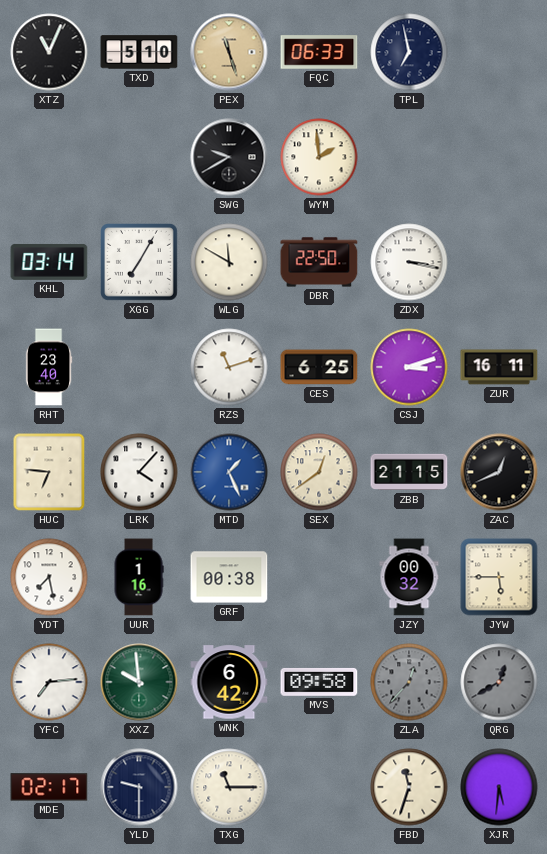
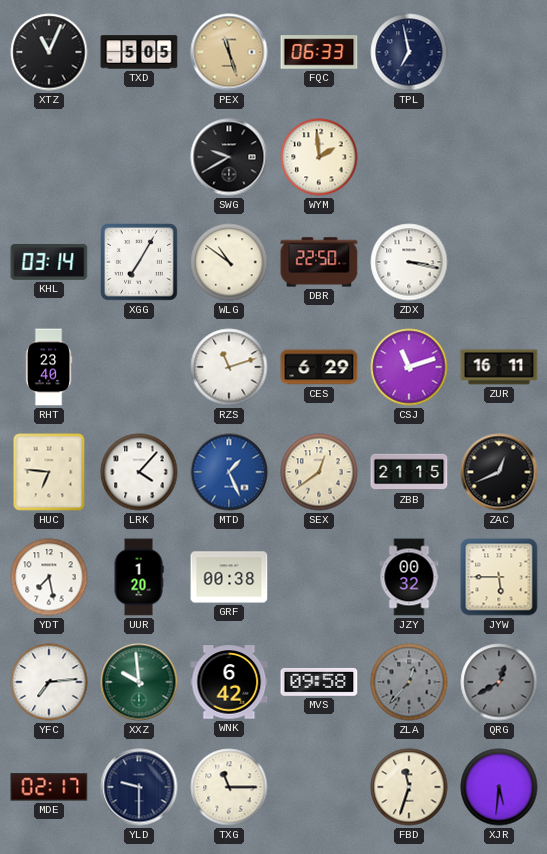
TXD: 5:10 -> 5:05
WLG: 11:50 -> 10:51
CES: 6:25 -> 6:29
CSJ: 3:12 -> 11:12
UUR: 1:16 -> 1:20
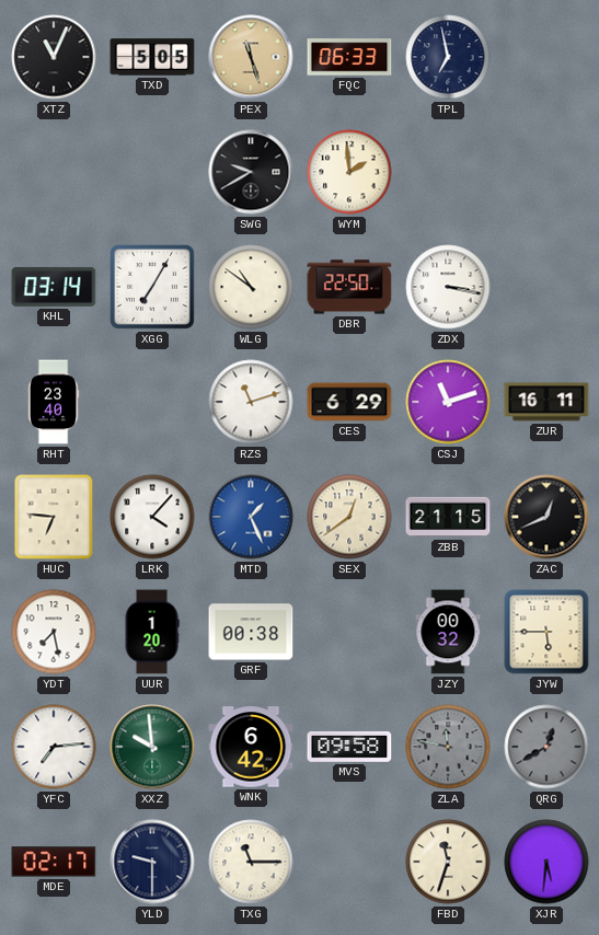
ZLA: 12:37 -> 11:47
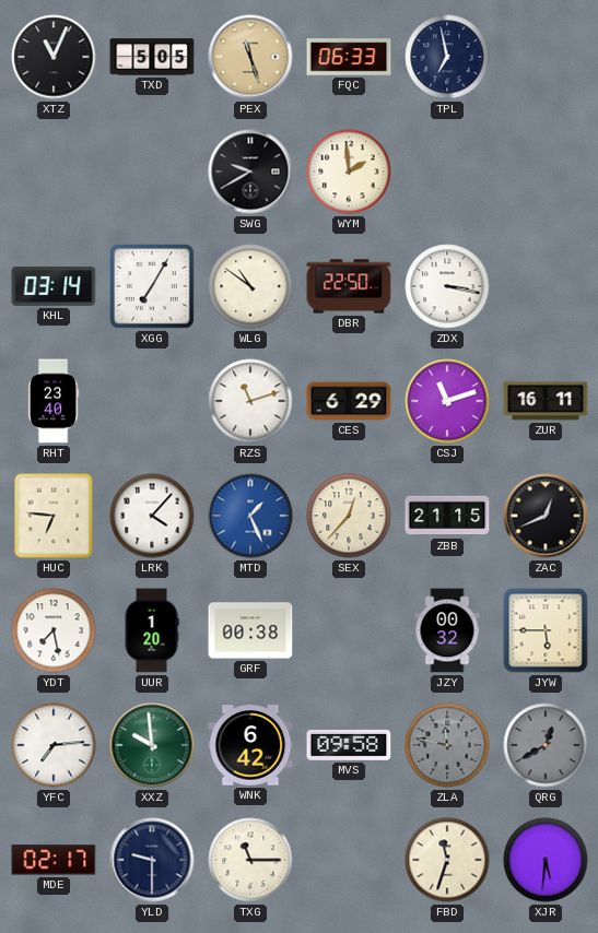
SEX: 12:39 -> 12:37
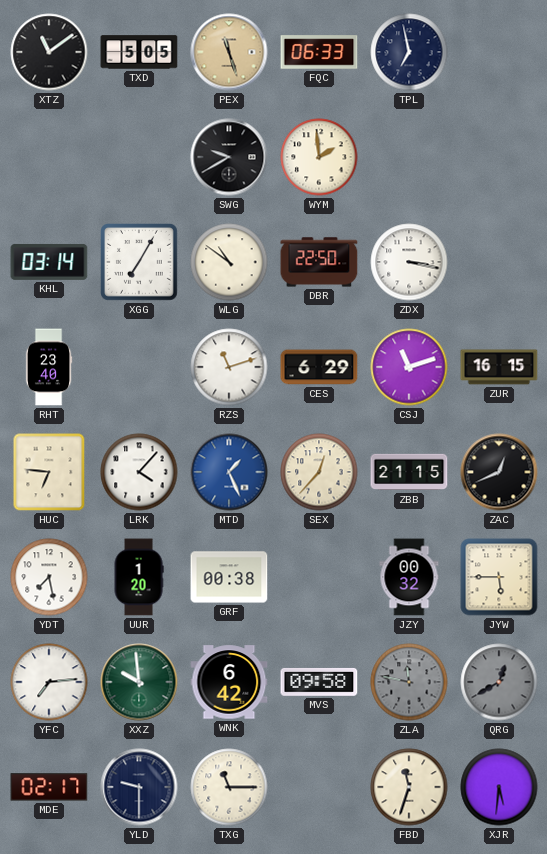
XTZ: 11:04 -> 11:09
ZUR: 16:11 -> 16:15
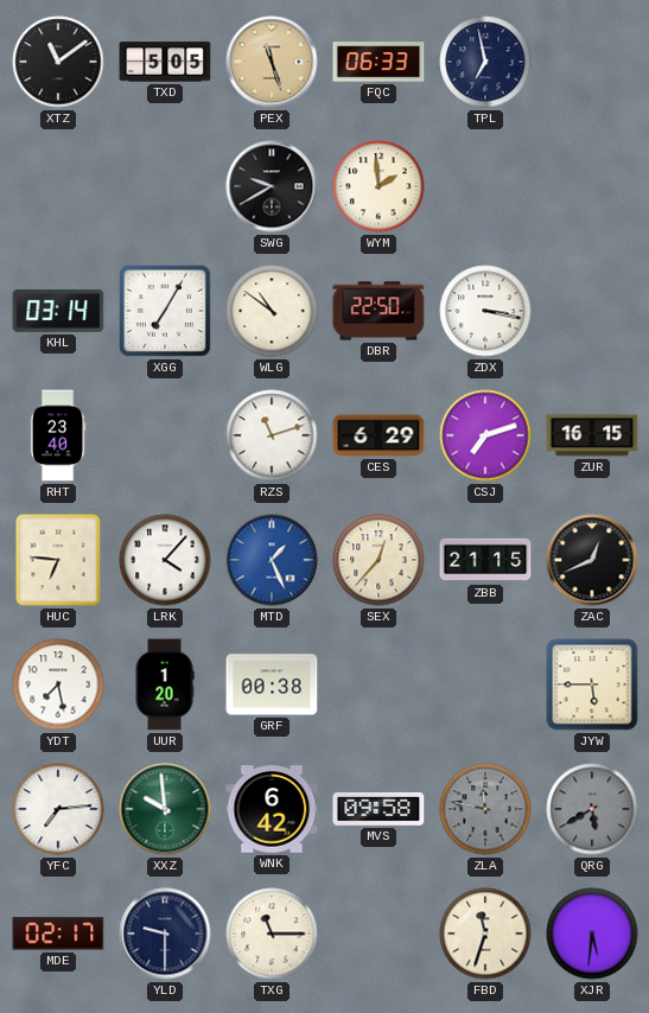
CSJ: 11:12 -> 7:12
JZY: 00:32 -> none
QRG: 12:40 -> 5:40
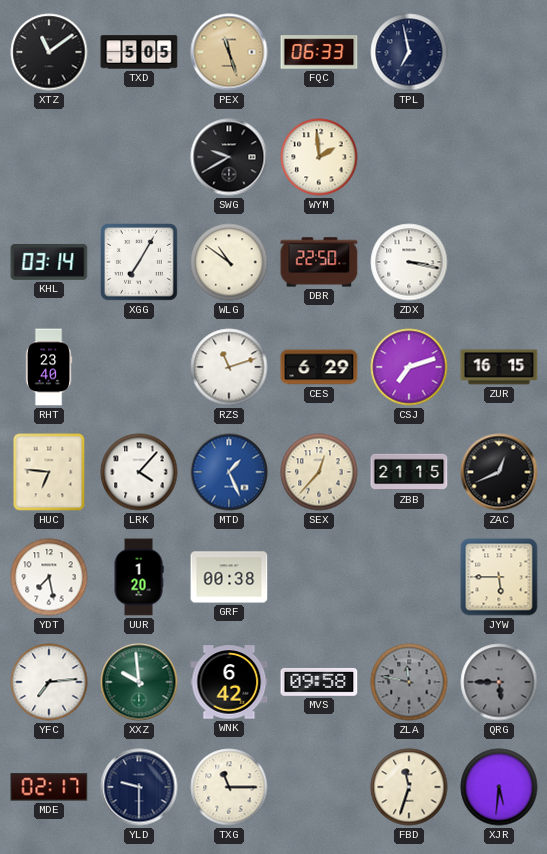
QRG: 5:40 -> 5:45
